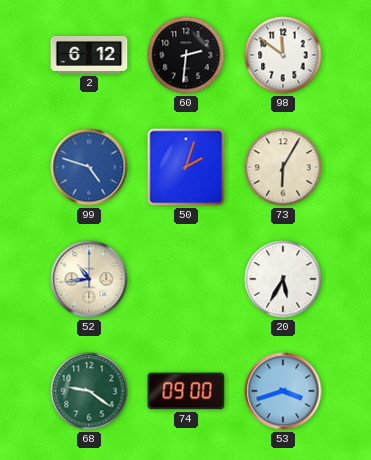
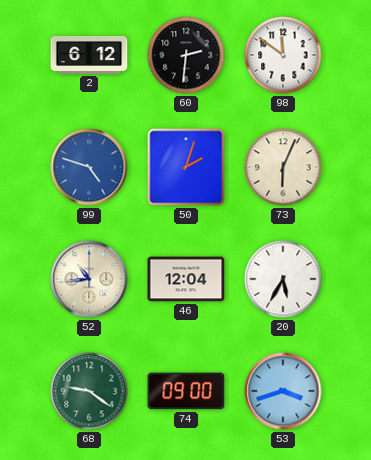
73: 6:05 -> 6:04
46: none -> 12:04
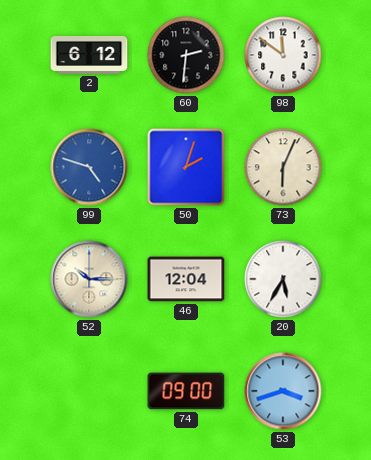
52: 10:44 -> 10:15
68: 9:21 -> none
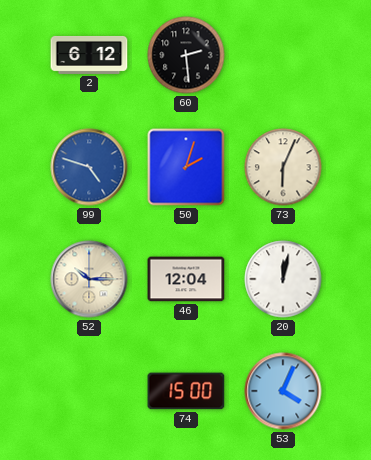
60: 2:31 -> 2:29
98: 11:51 -> none
20: 5:35 -> 12:02
74: 09:00 -> 15:00
53: 3:42 -> 4:04
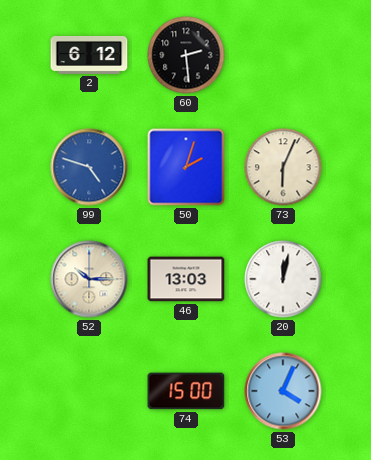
46: 12:04 -> 13:03
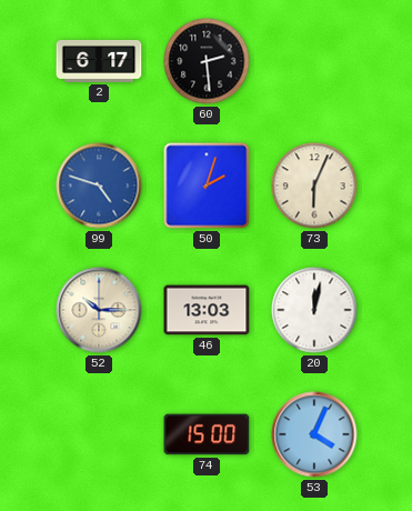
2: 6:12 -> 6:17
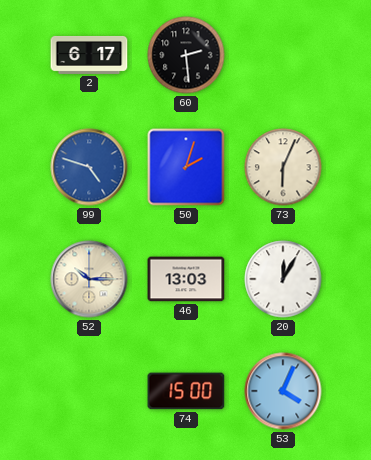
20: 12:02 -> 12:05
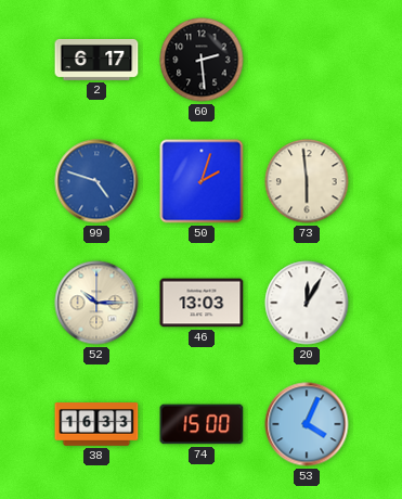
73: 6:04 -> 5:59
38: none -> 16:33
